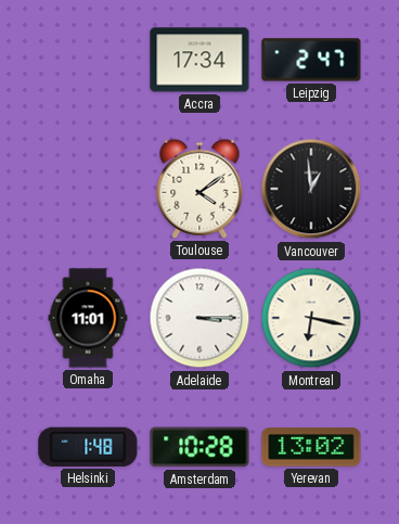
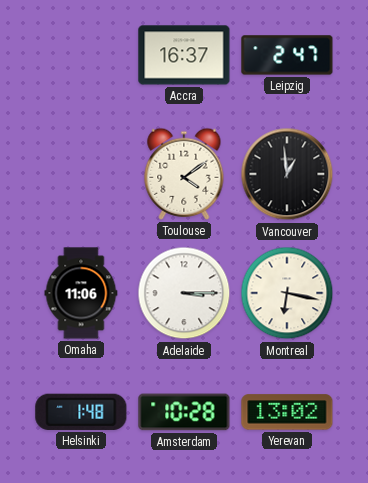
Accra: 17:34 -> 16:37
Omaha: 11:01 -> 11:06
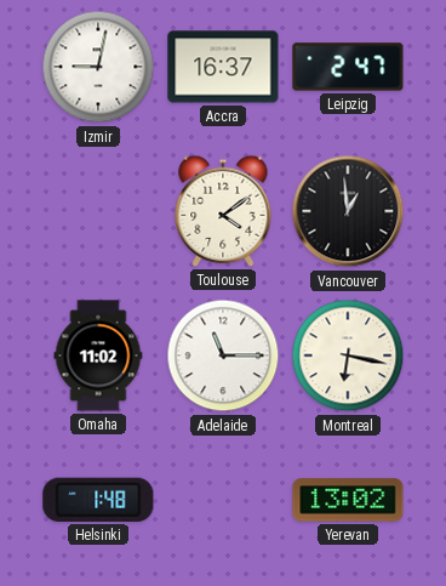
Izmir: none -> 9:02
Omaha: 11:06 -> 11:02
Adelaide: 3:15 -> 11:15
Amsterdam: 10:28 -> none
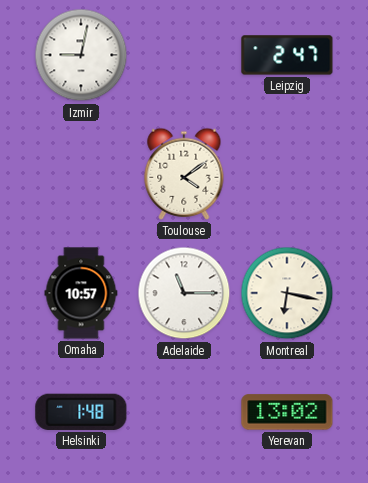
Accra: 16:37 -> none
Vancouver: 12:59 -> none
Omaha: 11:02 -> 10:57
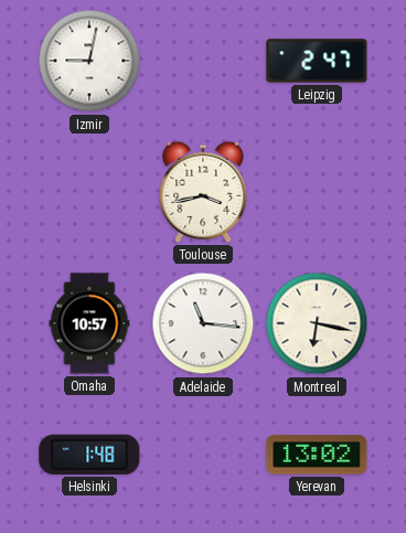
Toulouse: 4:09 -> 3:43
Adelaide: 11:15 -> 11:16
